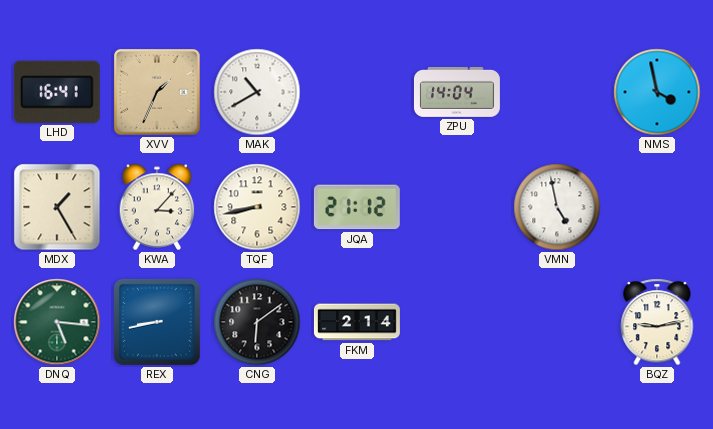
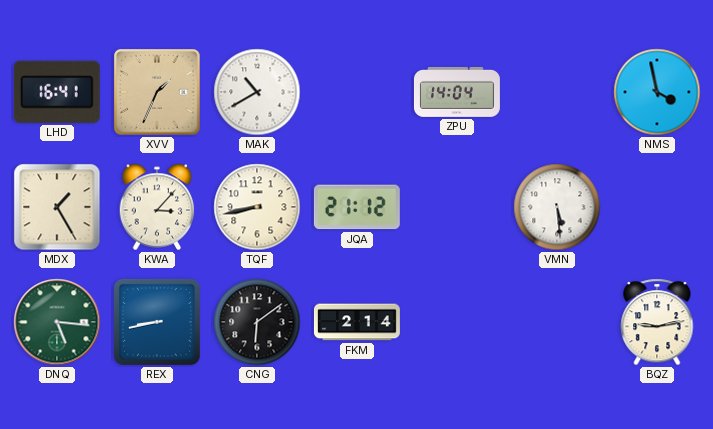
VMN: 4:58 -> 5:29
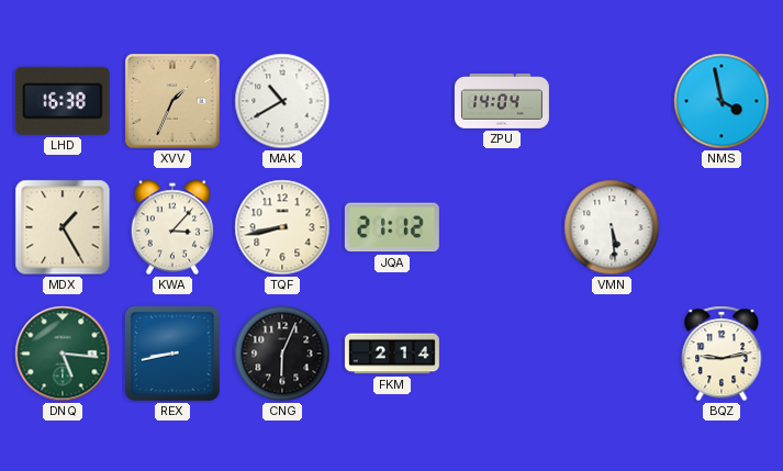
LHD: 16:41 -> 16:38
CNG: 6:09 -> 6:04
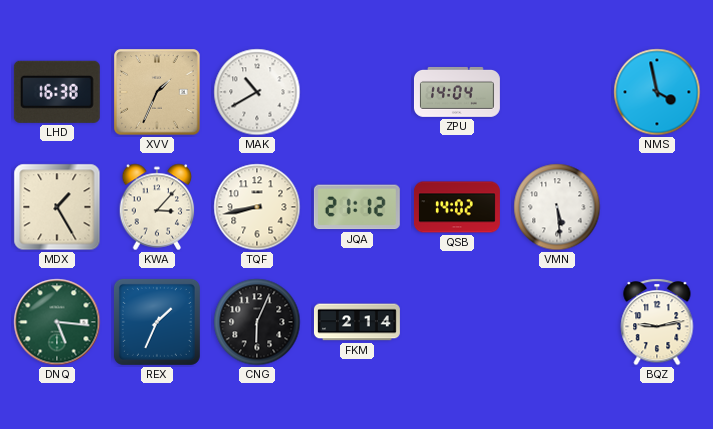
QSB: none -> 14:02
REX: 8:43 -> 1:34
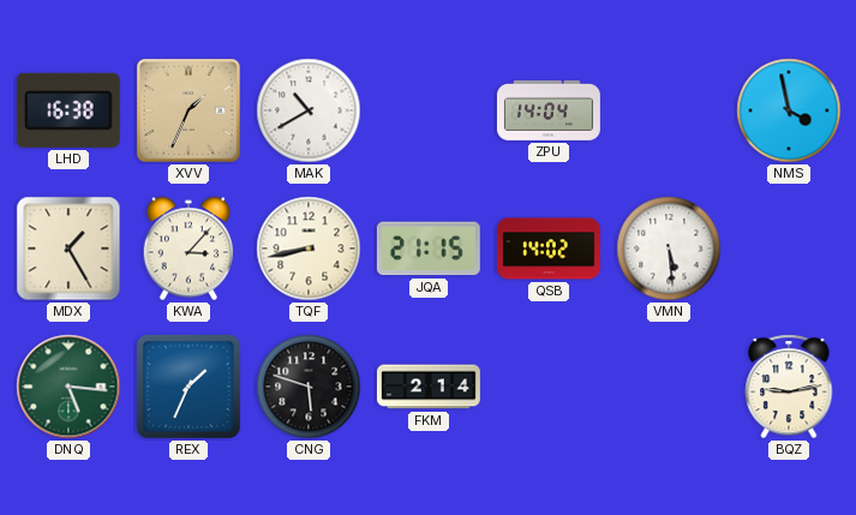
JQA: 21:12 -> 21:15
CNG: 6:04 -> 5:48
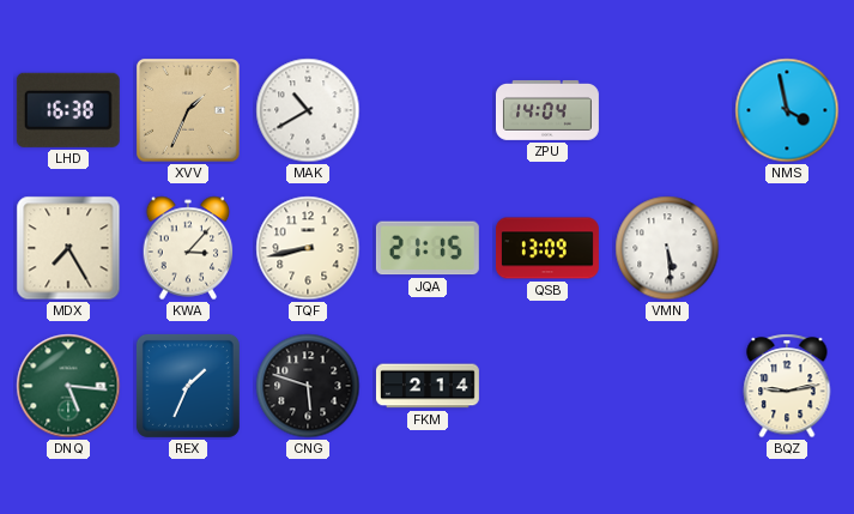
MDX: 1:25 -> 7:25
QSB: 14:02 -> 13:09
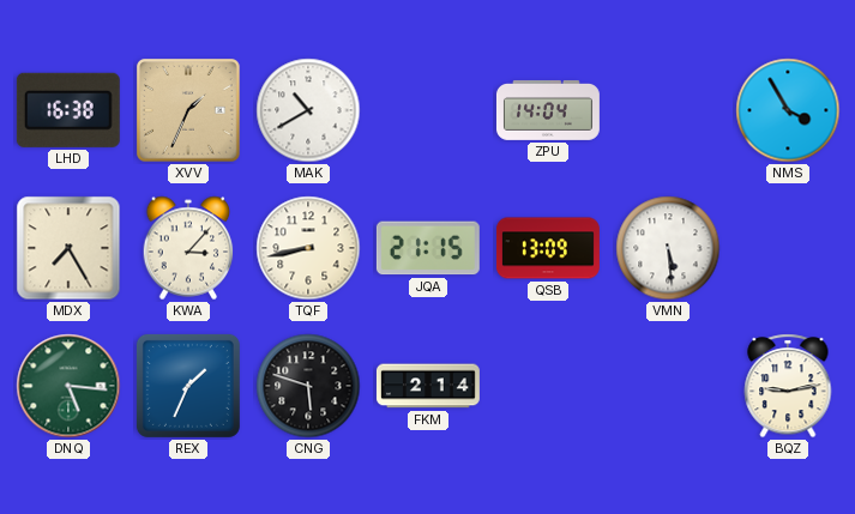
NMS: 3:58 -> 3:55
